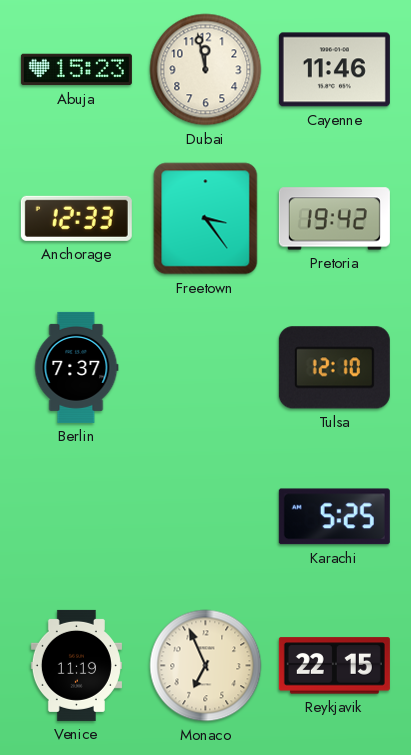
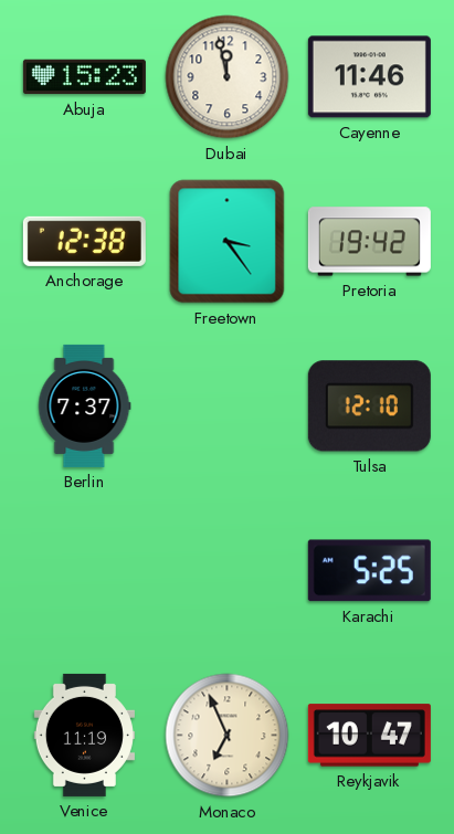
Anchorage: 12:33 -> 12:38
Reykjavik: 22:15 -> 10:47
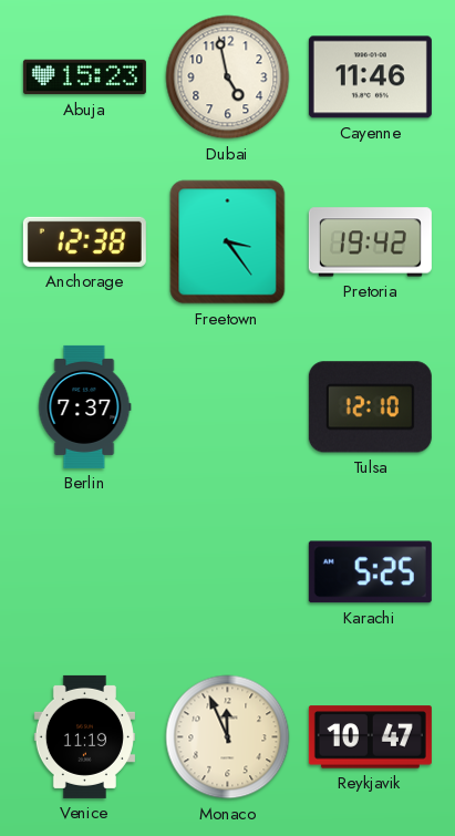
Dubai: 11:58 -> 4:58
Monaco: 6:56 -> 11:56
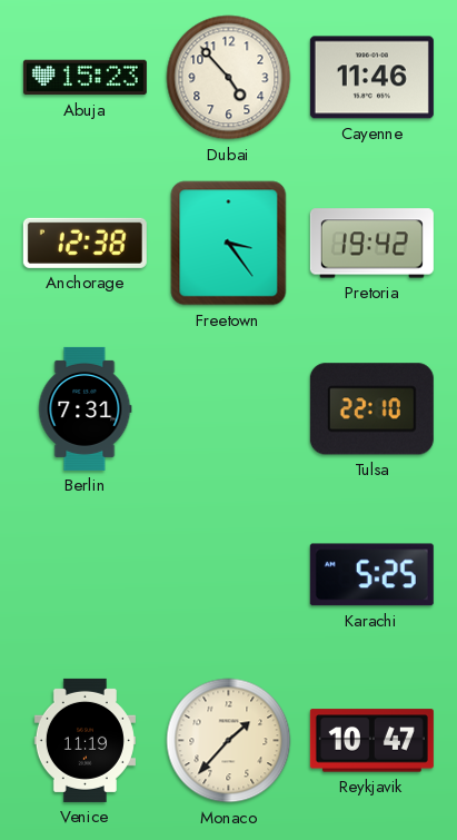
Dubai: 4:58 -> 4:53
Berlin: 7:37 -> 7:31
Tulsa: 12:10 -> 22:10
Monaco: 11:56 -> 1:37
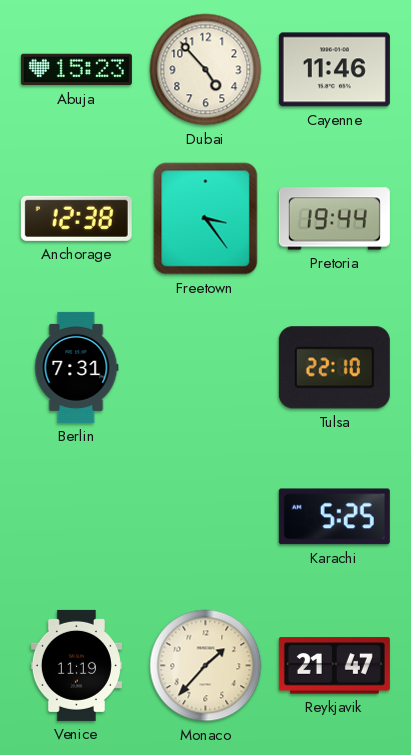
Pretoria: 19:42 -> 19:44
Reykjavik: 10:47 -> 21:47
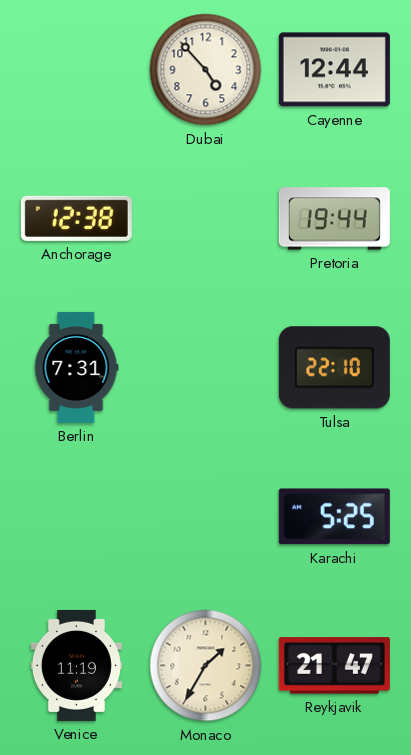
Abuja: 15:23 -> none
Cayenne: 11:46 -> 12:44
Freetown: 3:24 -> none
Monaco: 1:37 -> 1:35
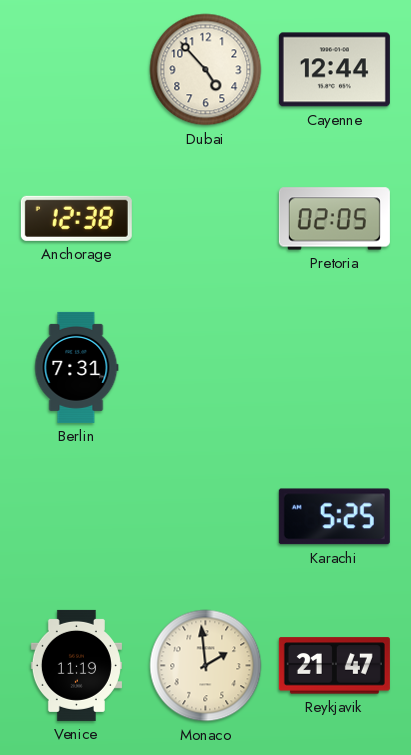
Pretoria: 19:44 -> 02:05
Tulsa: 22:10 -> none
Monaco: 1:35 -> 1:59
